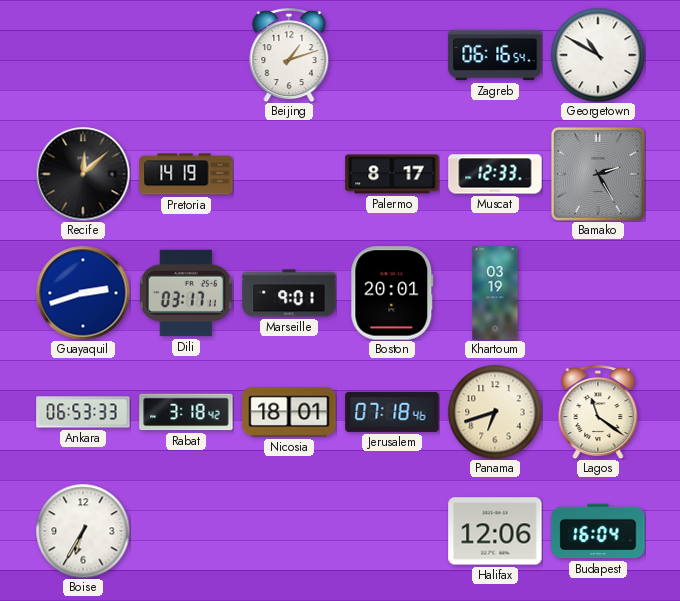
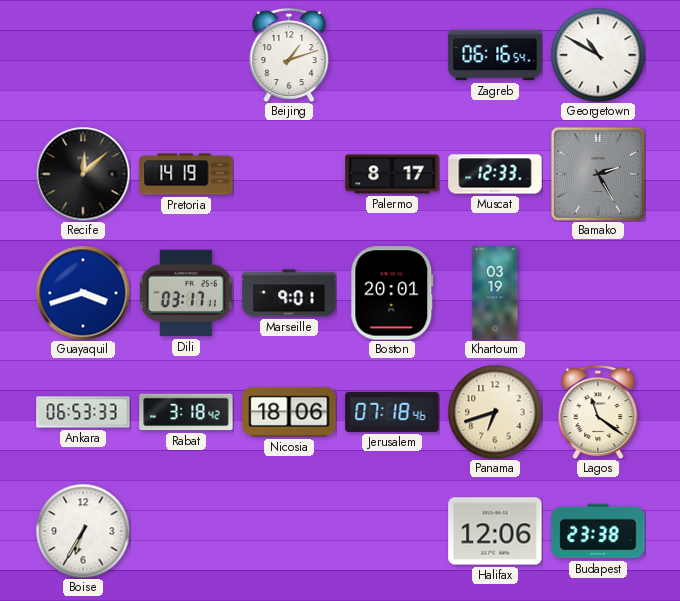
Guayaquil: 2:42 -> 3:42
Nicosia: 18:01 -> 18:06
Budapest: 16:04 -> 23:38
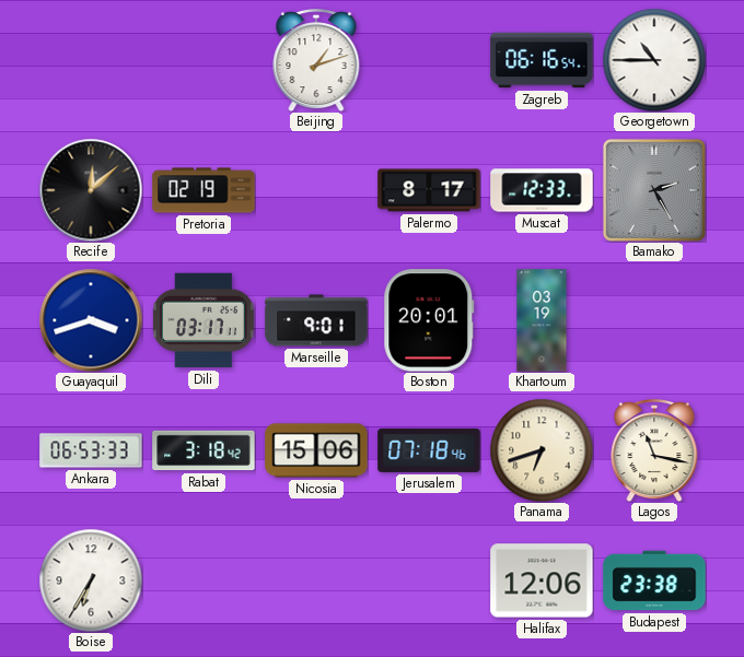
Georgetown: 10:50 -> 10:45
Pretoria: 14:19 -> 02:19
Nicosia: 18:06 -> 15:06
Lagos: 11:21 -> 11:17
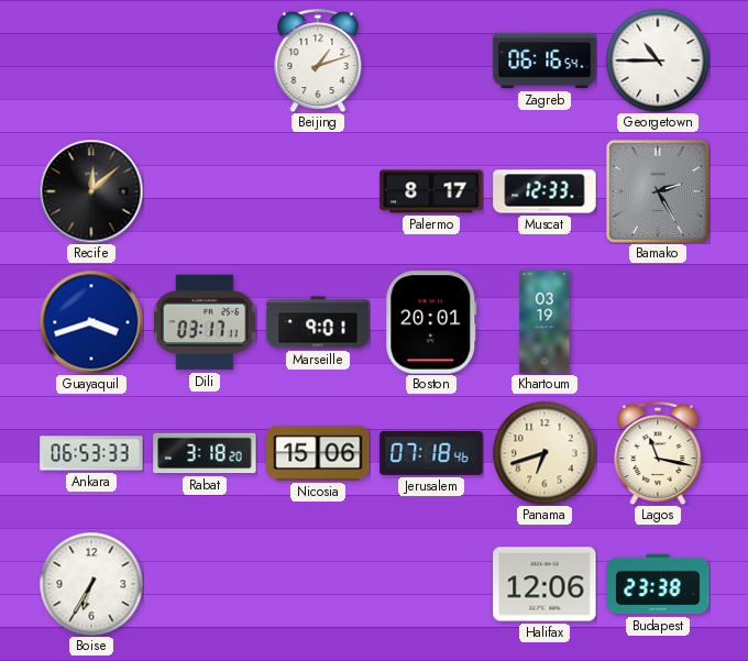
Pretoria: 02:19 -> none
Rabat: 3:18:42 -> 3:18:20
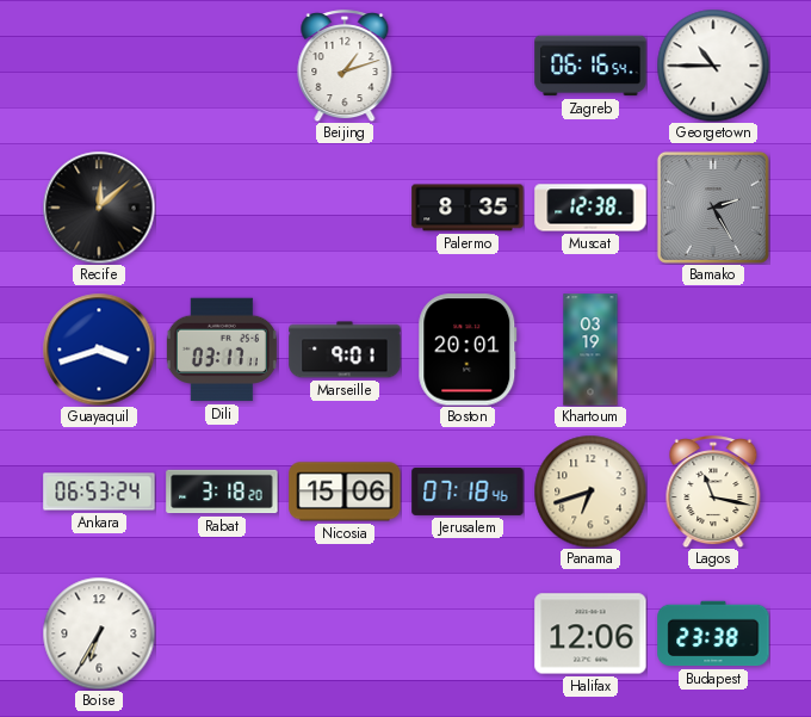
Palermo: 8:17 -> 8:35
Muscat: 12:33 -> 12:38
Ankara: 06:53:33 -> 06:53:24
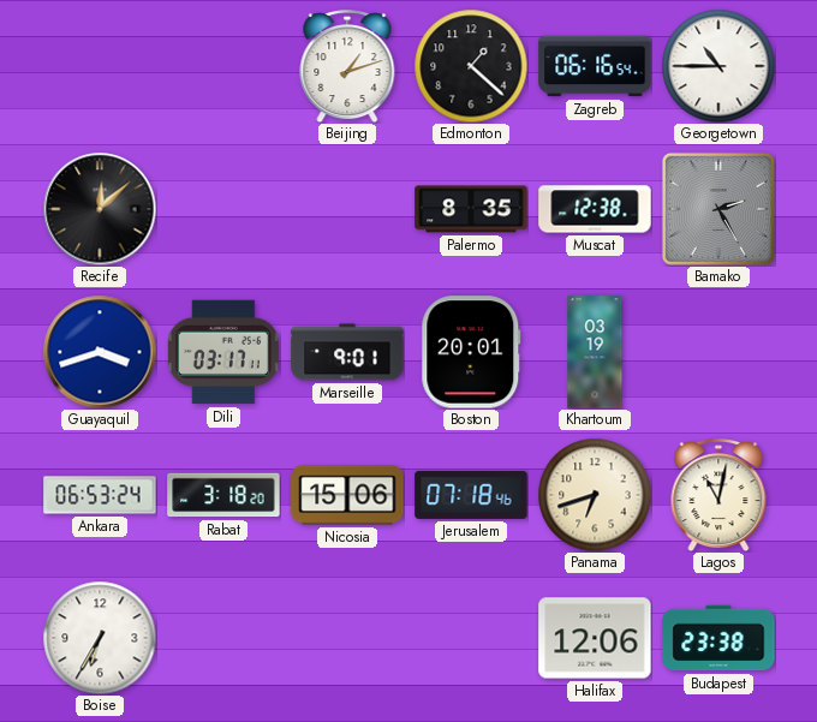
Edmonton: none -> 1:22
Lagos: 11:17 -> 11:02
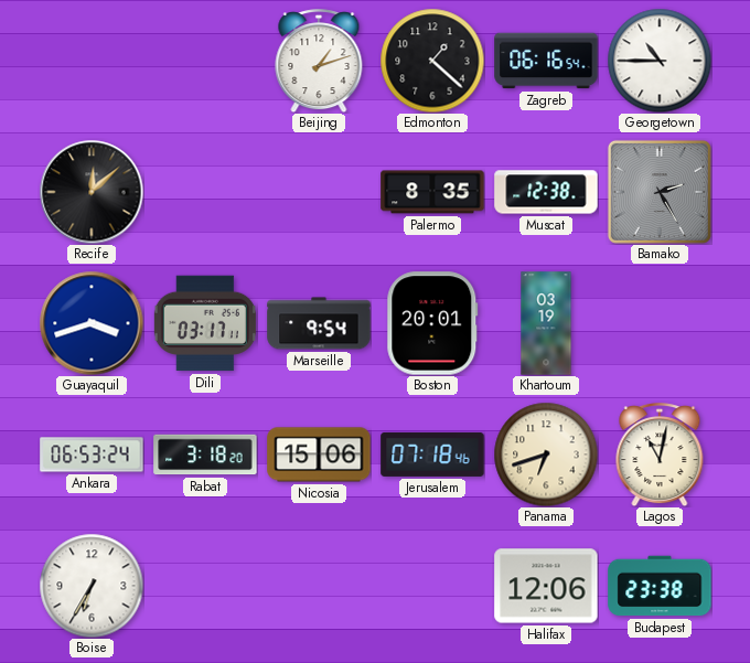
Marseille: 9:01 -> 9:54
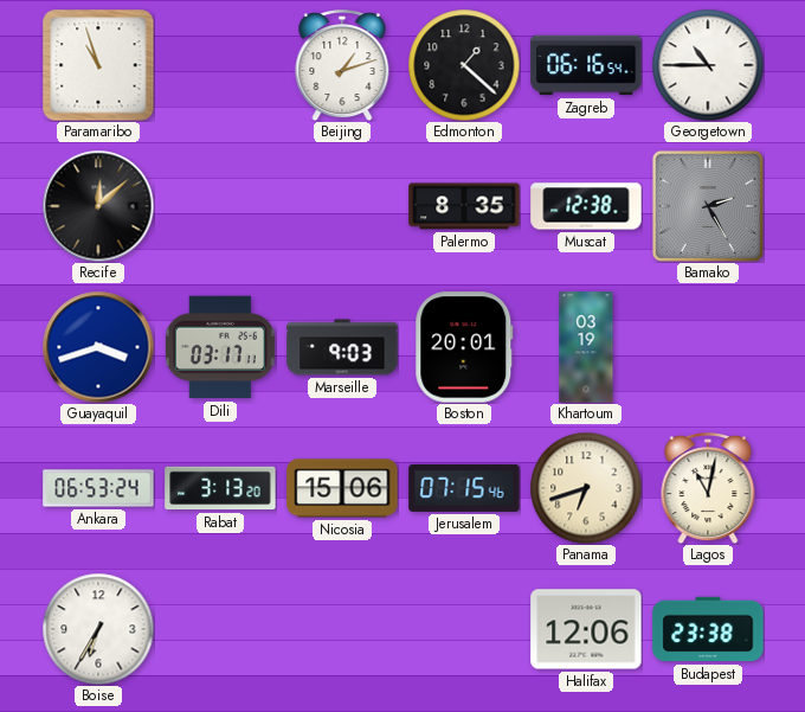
Paramaribo: none -> 10:57
Marseille: 9:54 -> 9:03
Rabat: 3:18 -> 3:13
Jerusalem: 07:18 -> 07:15
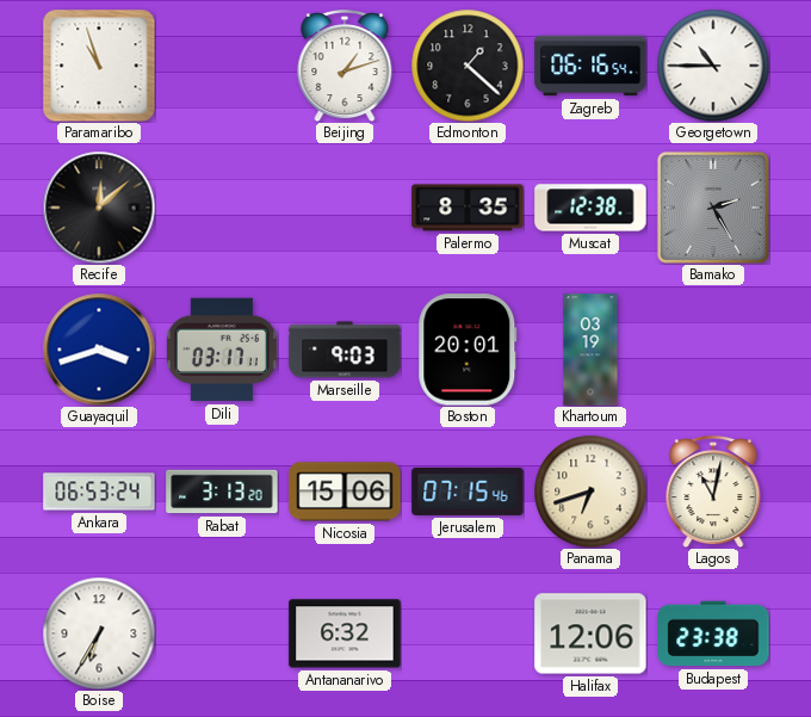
Antananarivo: none -> 6:32
